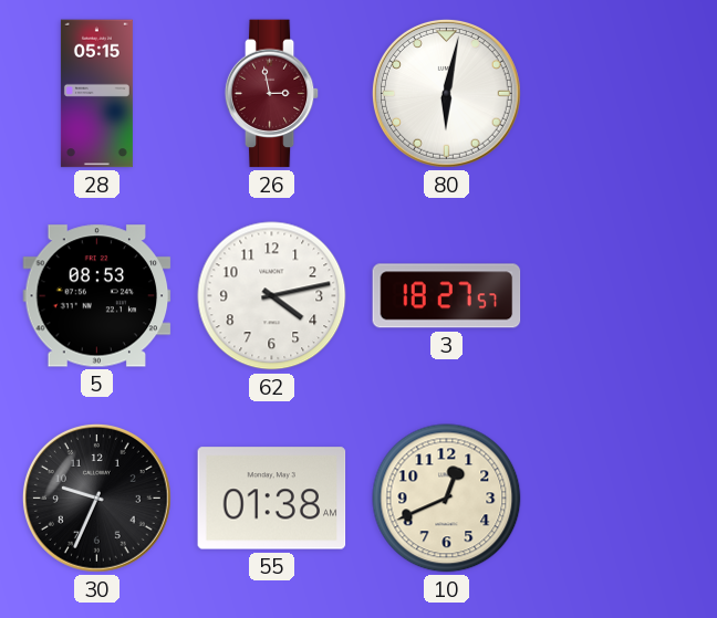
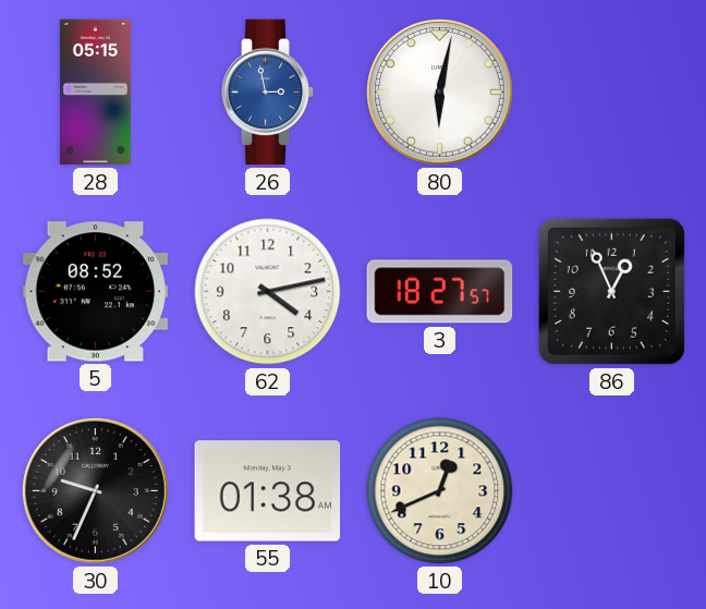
26 dial: burgundy -> blue
5: 08:53 -> 08:52
86: none -> 12:56
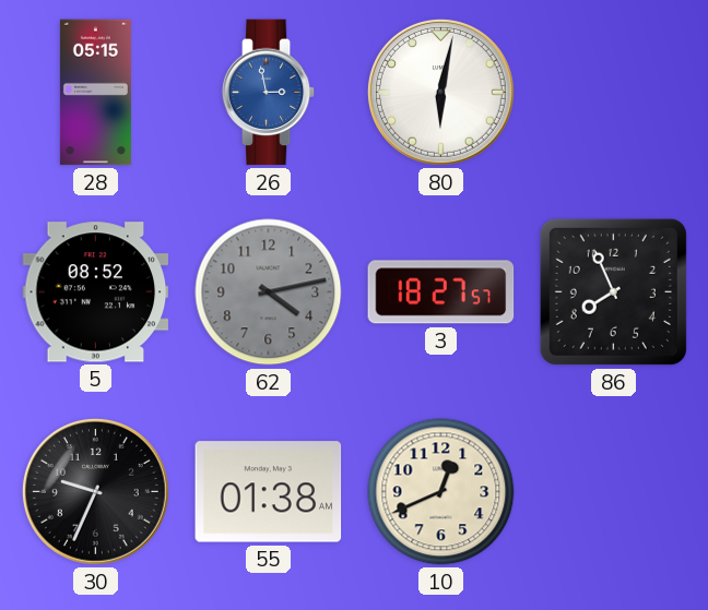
62 dial: white -> grey
86: 12:56 -> 7:56
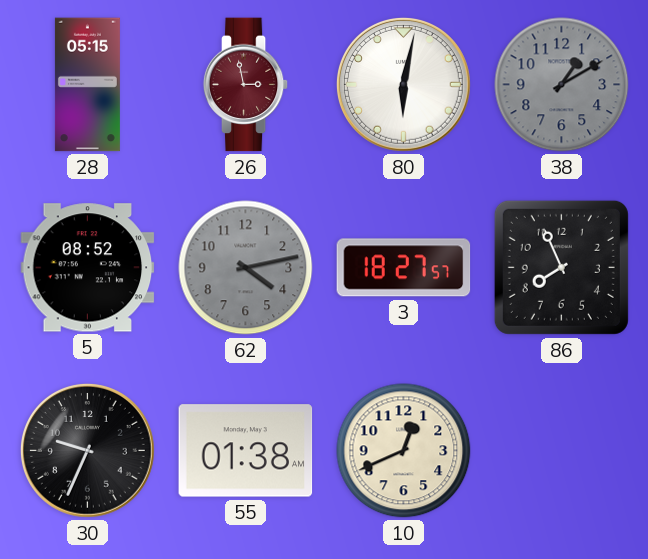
26 dial: blue -> burgundy
38: none -> 1:10
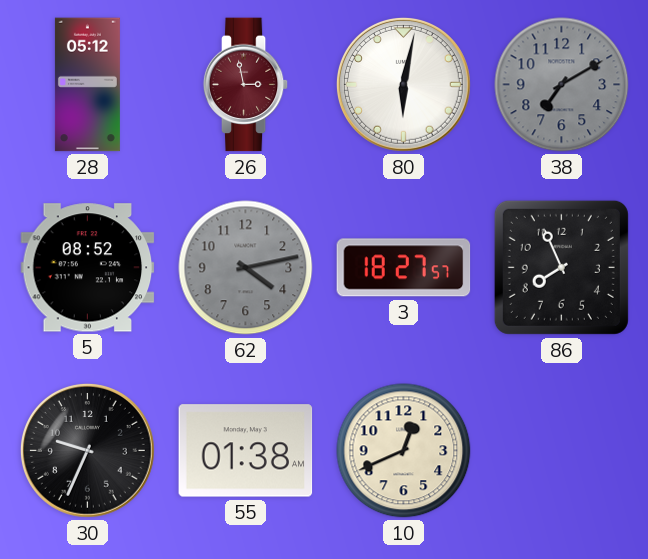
28: 05:15 -> 05:12
38: 1:10 -> 7:10
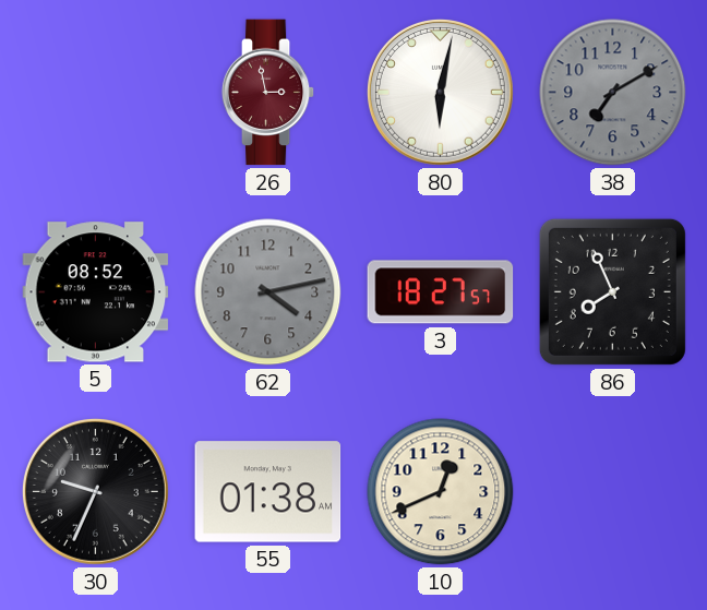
28: 05:12 -> none
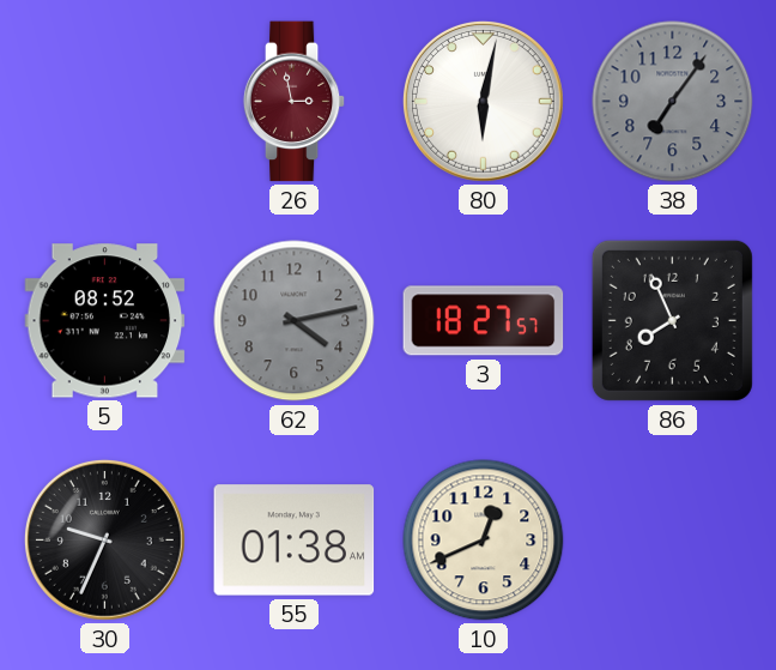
38: 7:10 -> 7:06
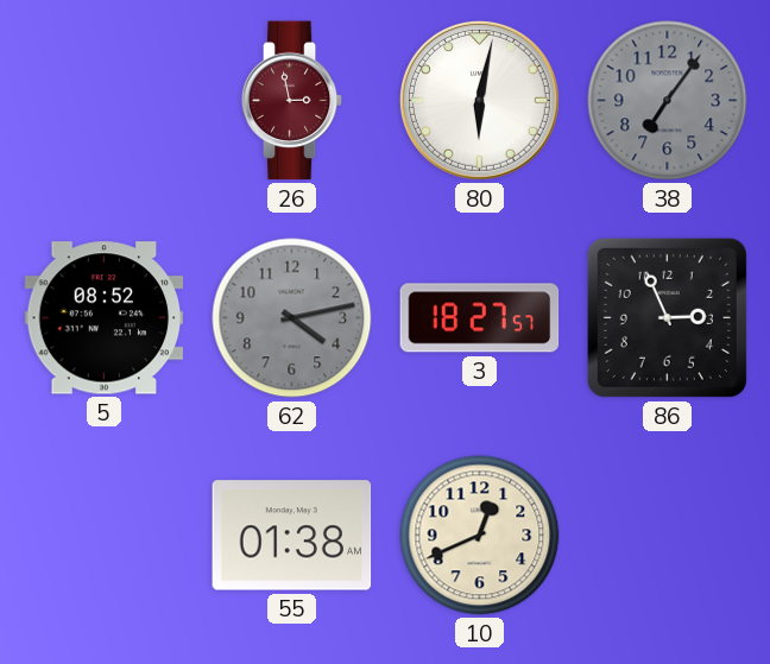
86: 7:56 -> 2:56
30: 9:34 -> none
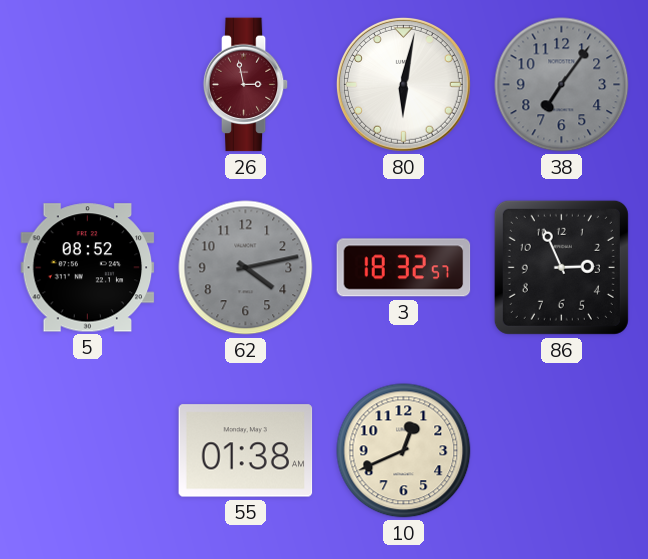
3: 18:27 -> 18:32
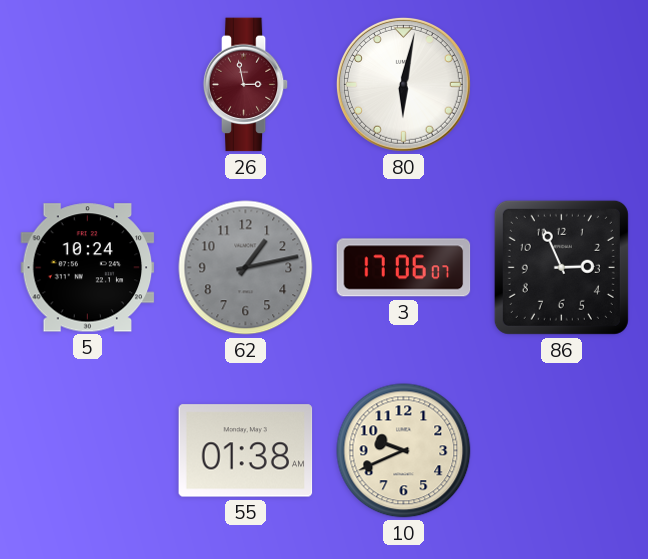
38: 7:06 -> none
5: 08:52 -> 10:24
62: 4:13 -> 1:13
3: 18:32 -> 17:06
10: 12:41 -> 9:41
